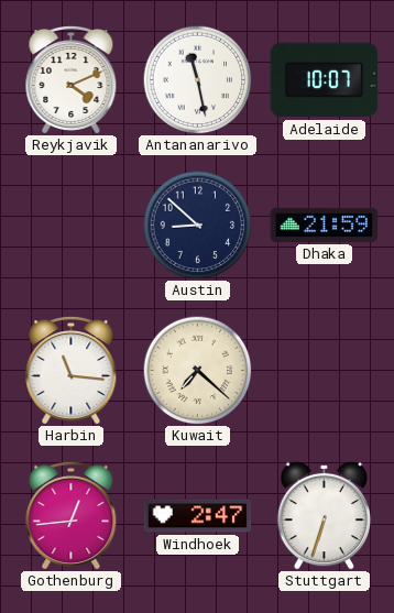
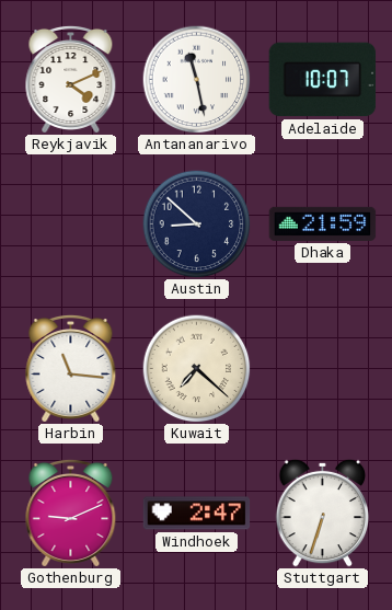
Gothenburg: 12:44 -> 9:11
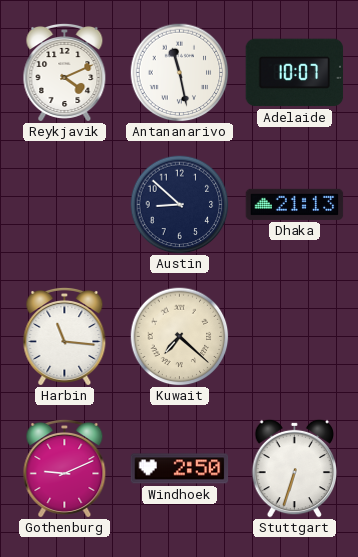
Dhaka: 21:59 -> 21:13
Windhoek: 2:47 -> 2:50
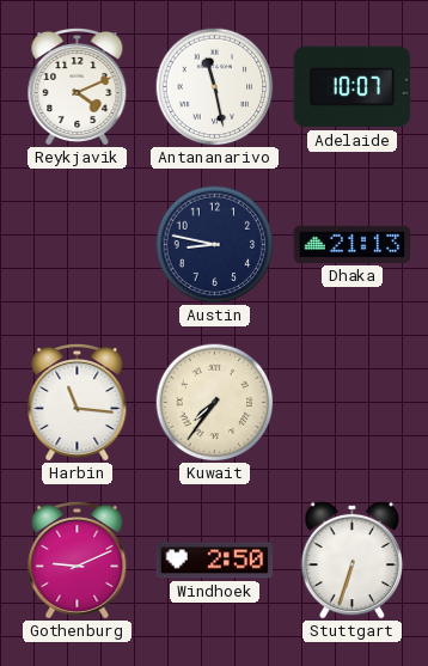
Austin: 8:52 -> 8:47
Kuwait: 7:22 -> 7:36
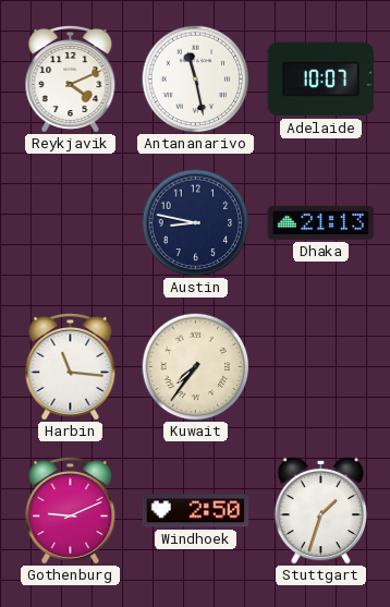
Stuttgart: 6:33 -> 1:33
